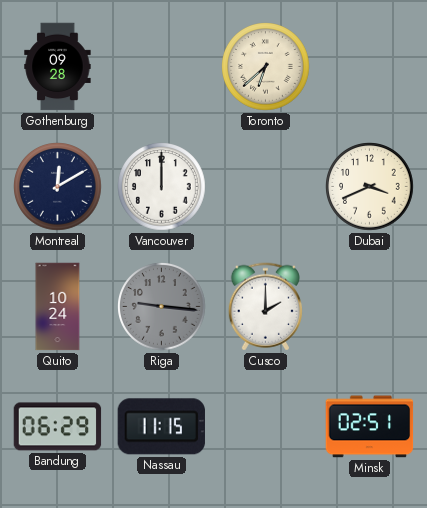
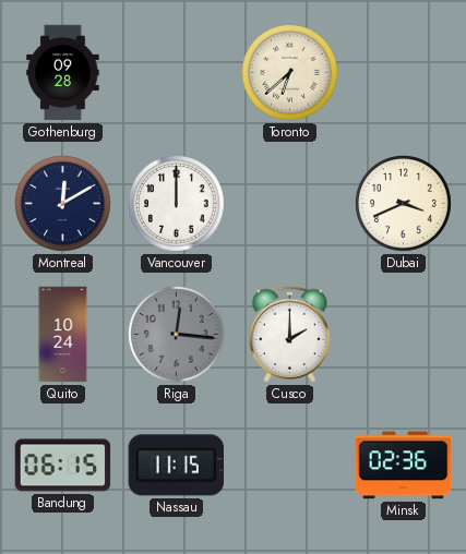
Riga: 9:16 -> 12:16
Bandung: 06:29 -> 06:15
Minsk: 02:51 -> 02:36
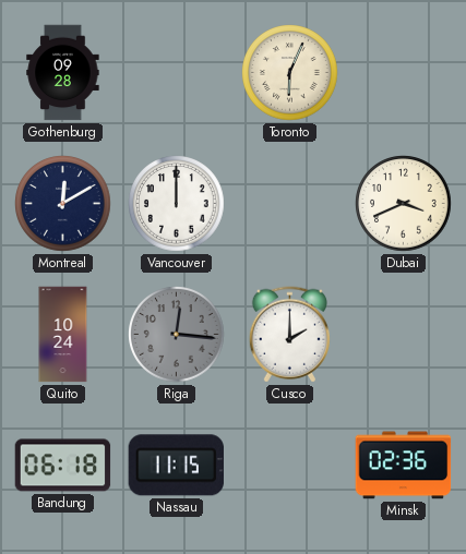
Toronto: 6:38 -> 6:04
Bandung: 06:15 -> 06:18
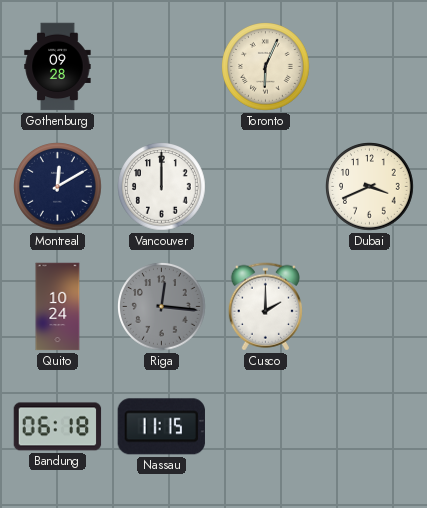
Minsk: 02:36 -> none
